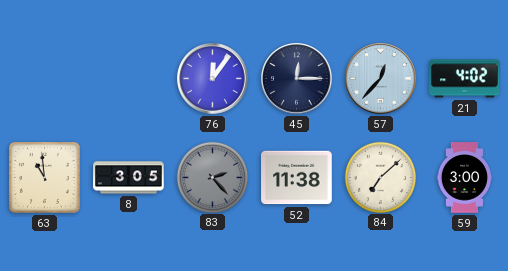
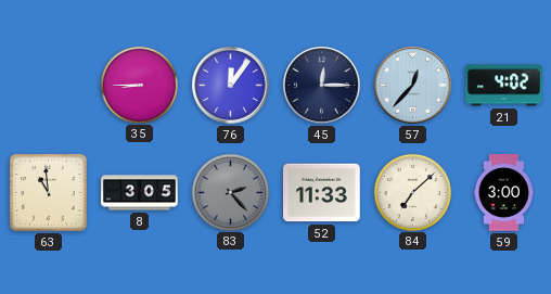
35: none -> 8:45
52: 11:38 -> 11:33
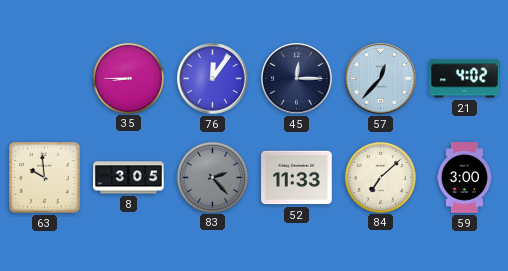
63: 10:59 -> 9:59
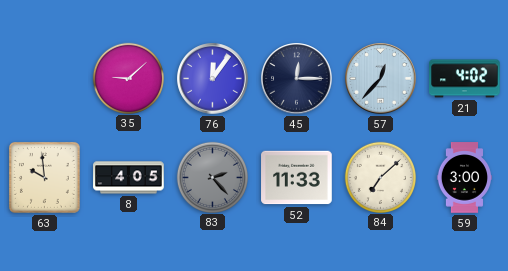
35: 8:45 -> 9:08
8: 3:05 -> 4:05
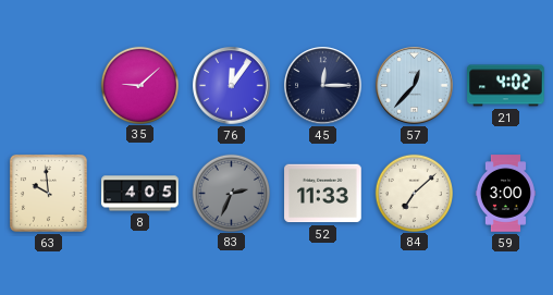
83: 2:23 -> 2:34
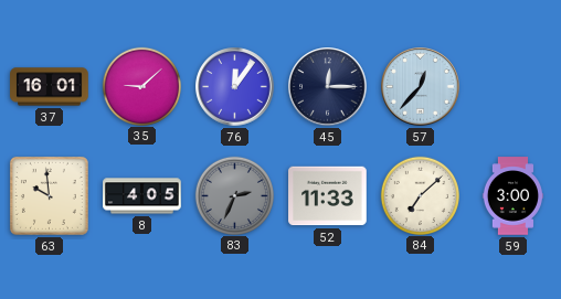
37: none -> 16:01
21: 4:02 -> none
